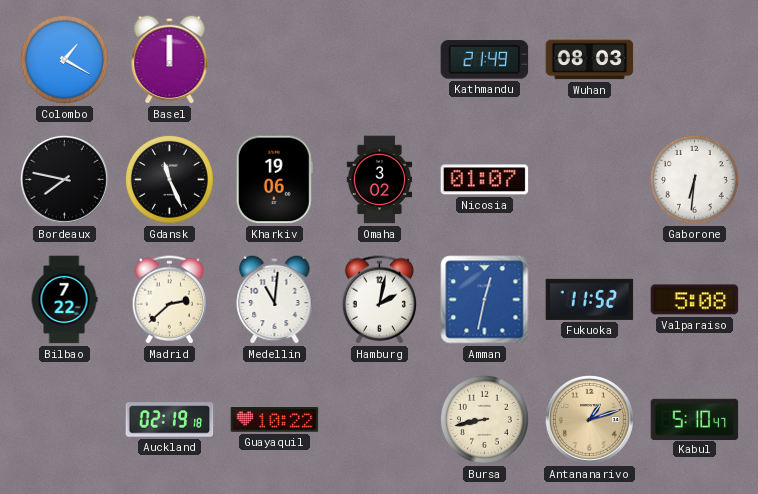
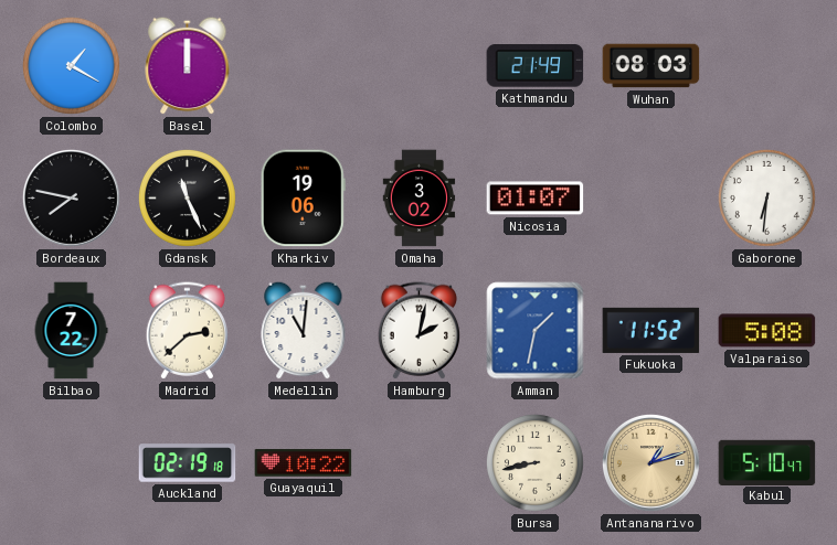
Amman: 12:32 -> 1:32
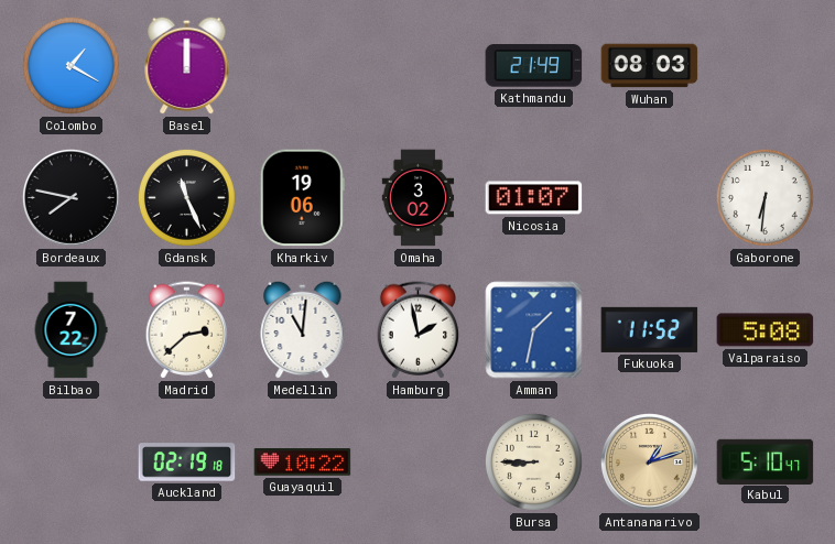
Hamburg: 2:02 -> 1:58
Bursa: 8:43 -> 8:45
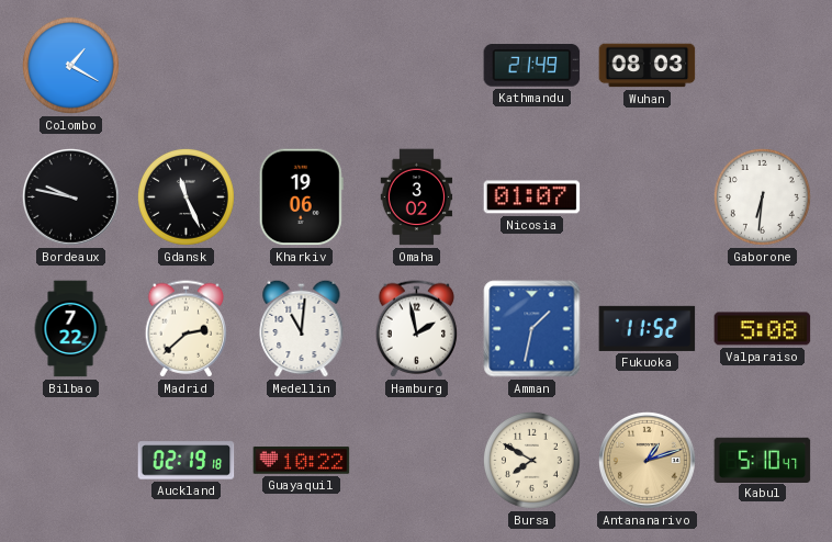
Basel: 12:00 -> none
Bordeaux: 7:47 -> 9:47
Bursa: 8:45 -> 7:50
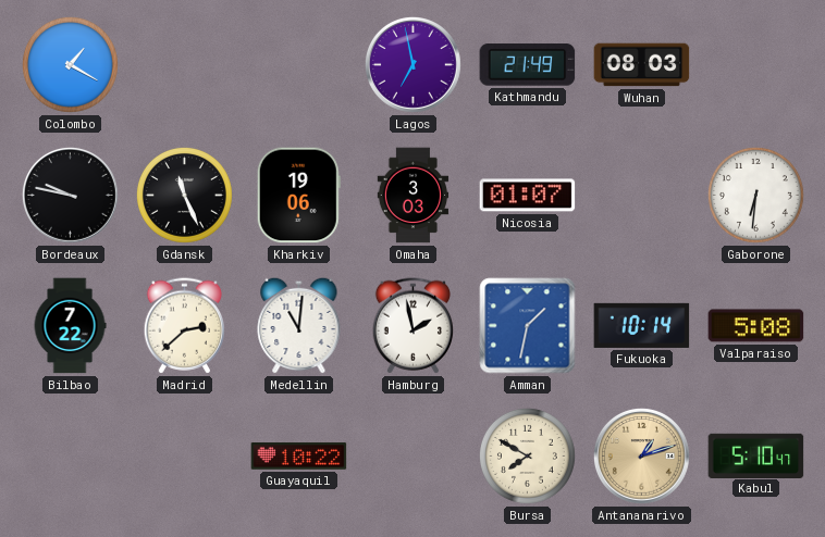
Lagos: none -> 6:58
Omaha: 3:02 -> 3:03
Fukuoka: 11:52 -> 10:14
Auckland: 02:19 -> none
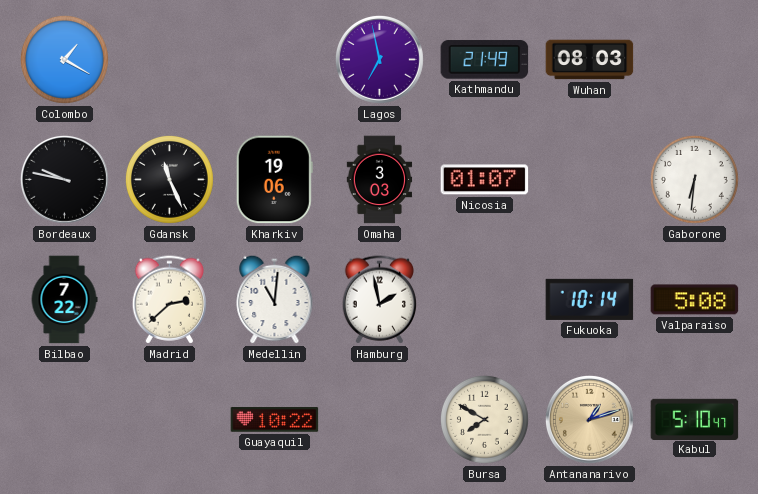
Amman: 1:32 -> none
